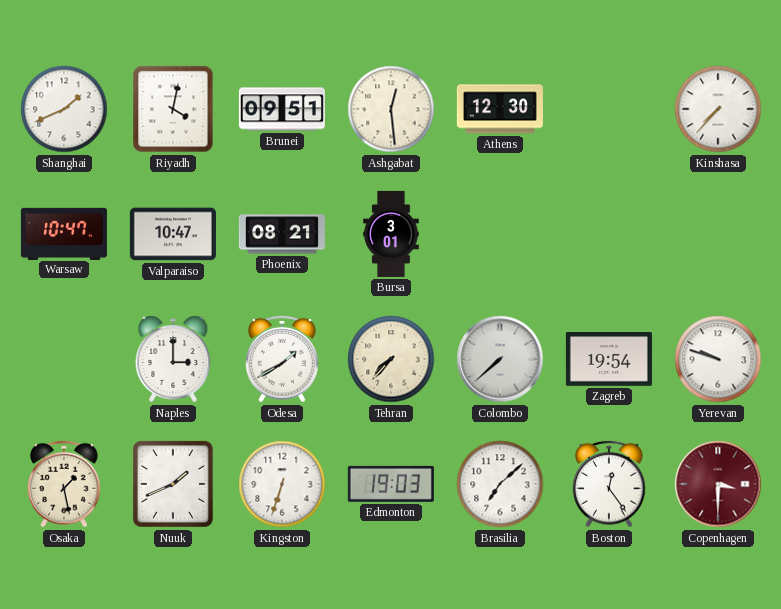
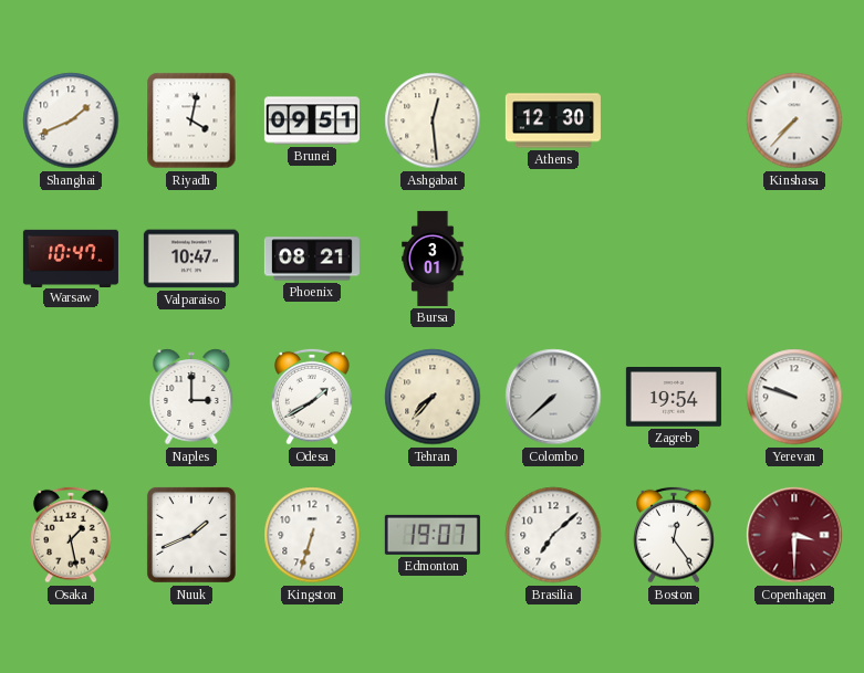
Edmonton: 19:03 -> 19:07
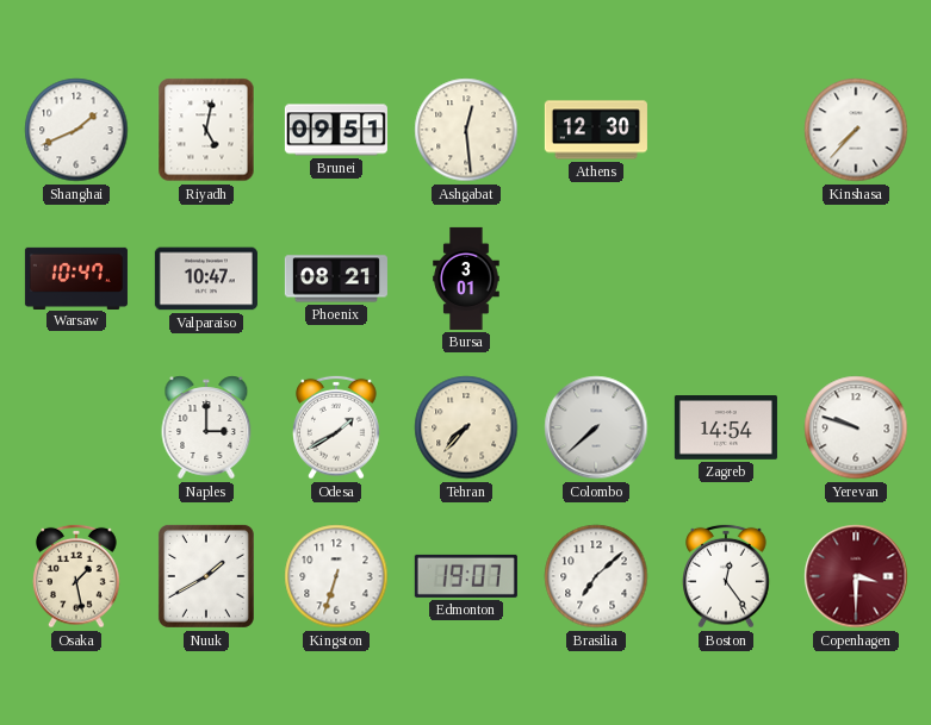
Riyadh: 4:02 -> 5:02
Zagreb: 19:54 -> 14:54
Nuuk: 1:41 -> 1:40
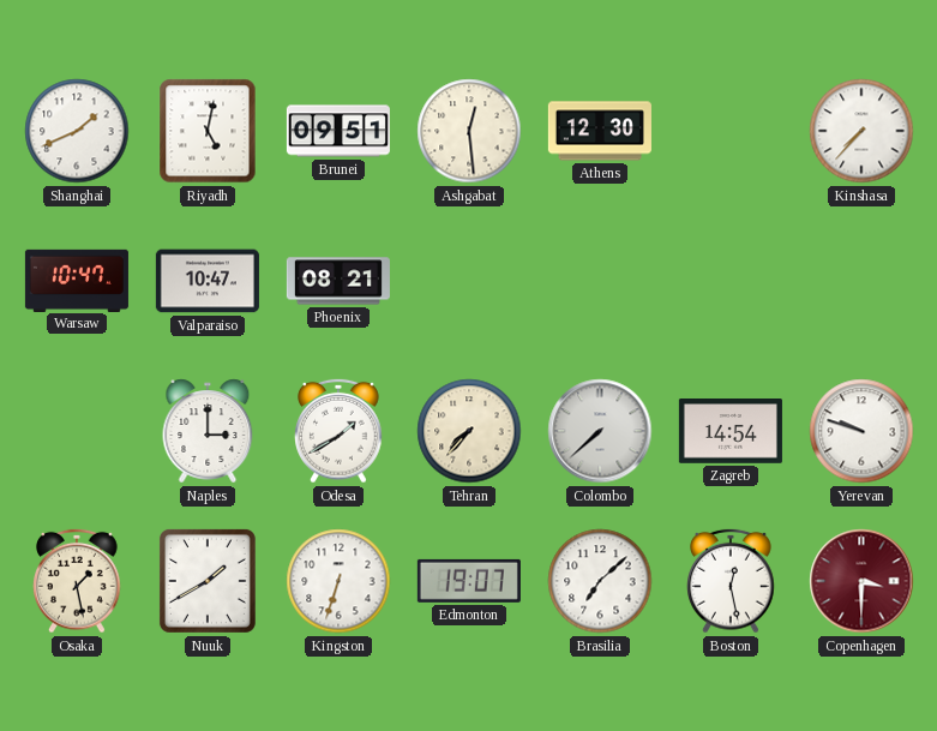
Bursa: 3:01 -> none
Boston: 12:24 -> 12:28
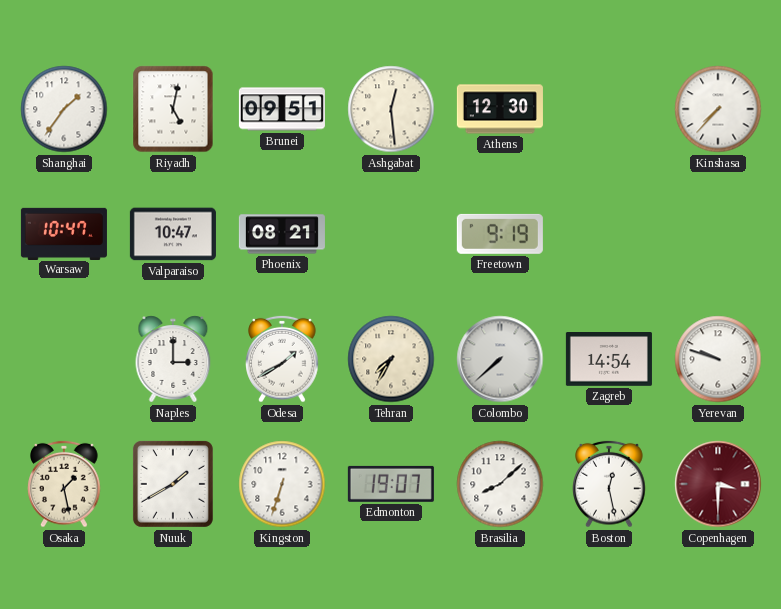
Shanghai: 1:41 -> 1:36
Freetown: none -> 9:19
Tehran: 7:37 -> 7:35
Brasilia: 7:08 -> 8:08
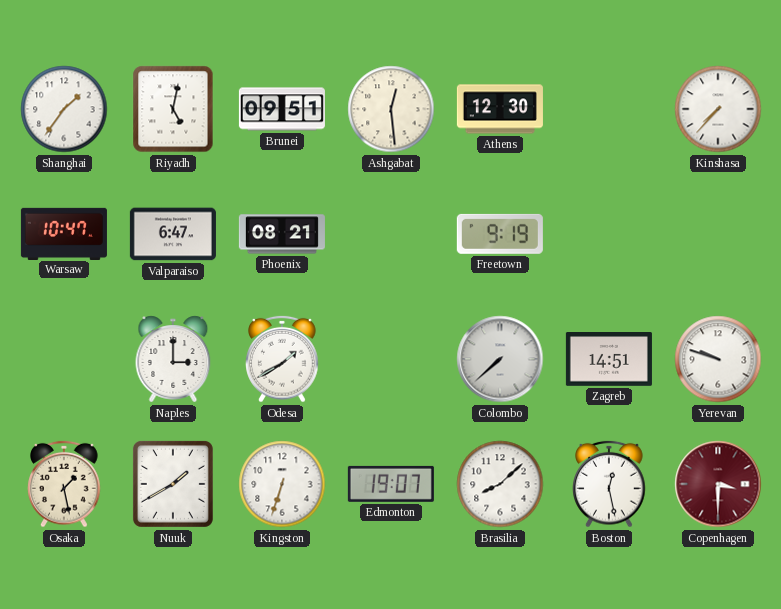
Valparaiso: 10:47 -> 6:47
Tehran: 7:35 -> none
Zagreb: 14:54 -> 14:51
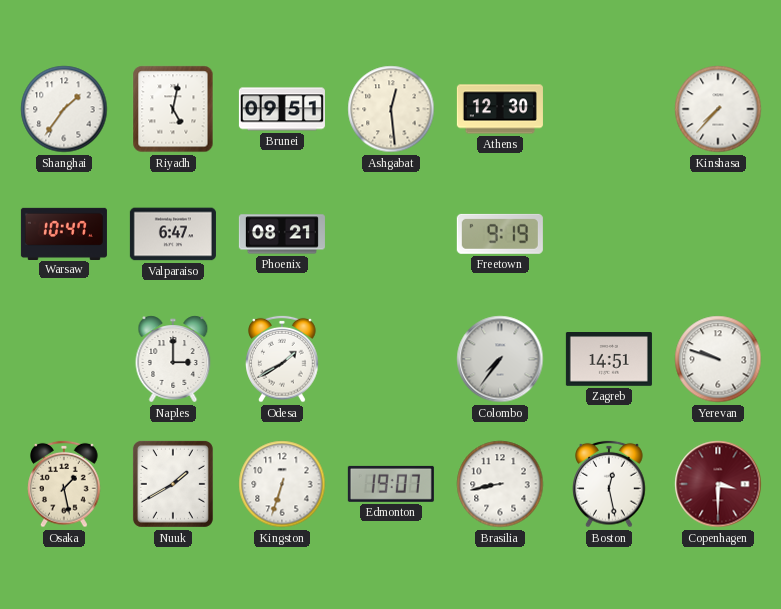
Colombo: 7:38 -> 7:36
Brasilia: 8:08 -> 8:43
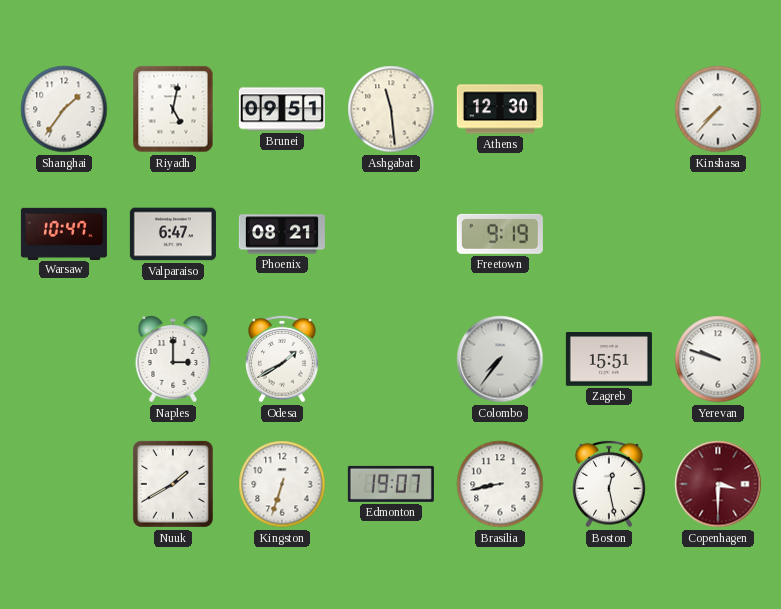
Ashgabat: 12:29 -> 11:29
Zagreb: 14:51 -> 15:51
Osaka: 1:28 -> none
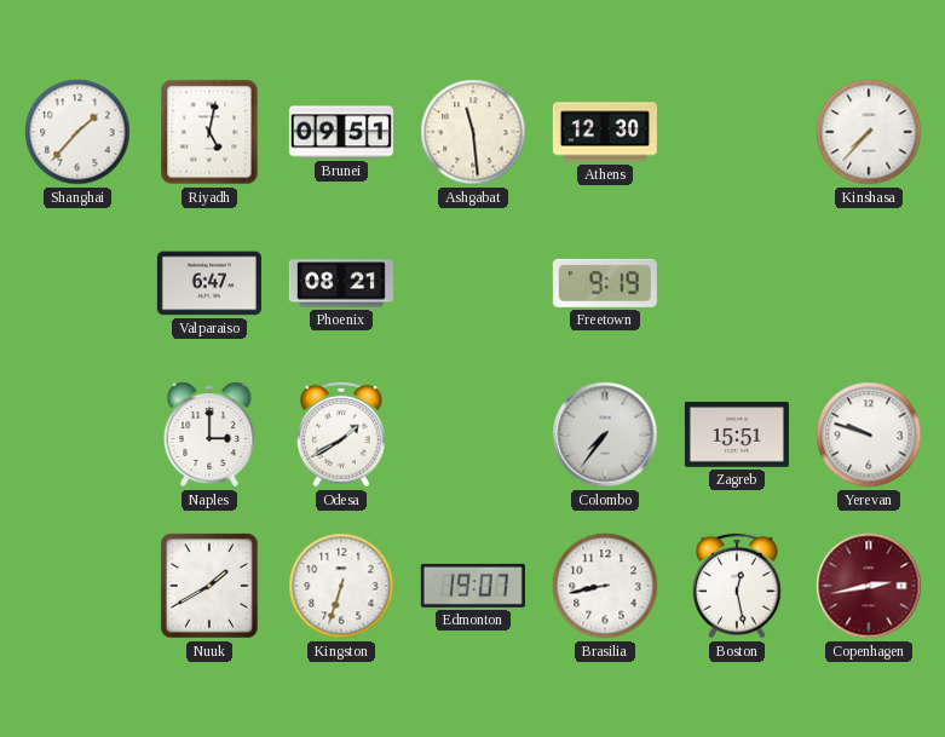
Shanghai: 1:36 -> 1:37
Warsaw: 10:47 -> none
Copenhagen: 3:30 -> 2:43
